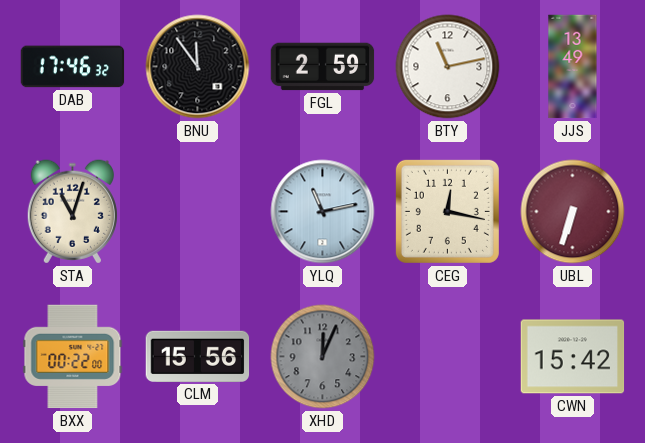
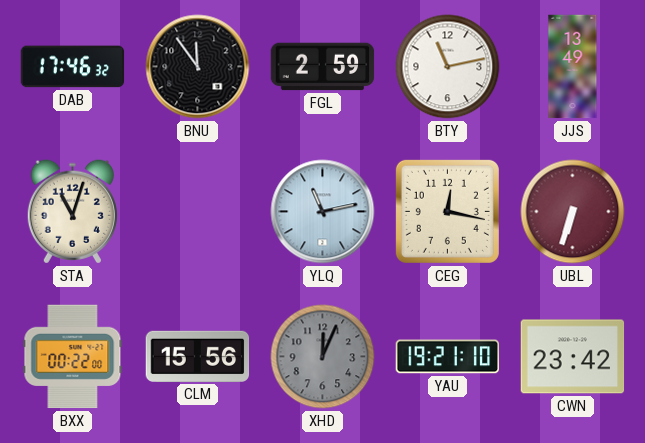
YAU: none -> 19:21
CWN: 15:42 -> 23:42
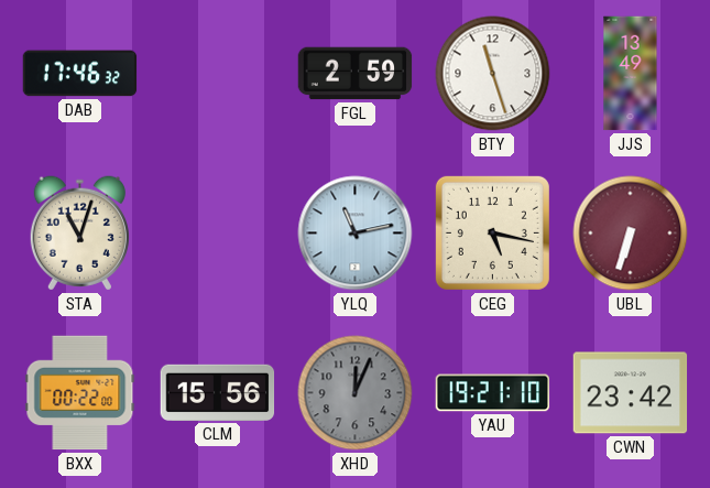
BNU: 11:54 -> none
BTY: 11:13 -> 11:27
CEG: 12:17 -> 5:17
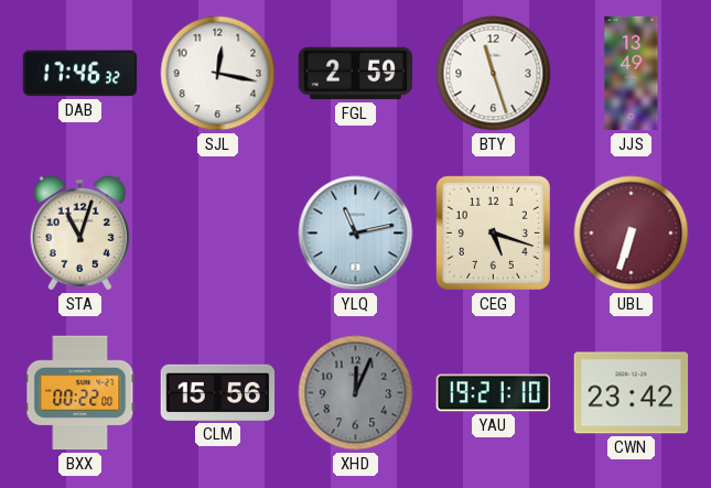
SJL: none -> 12:17
CEG: 5:17 -> 5:18
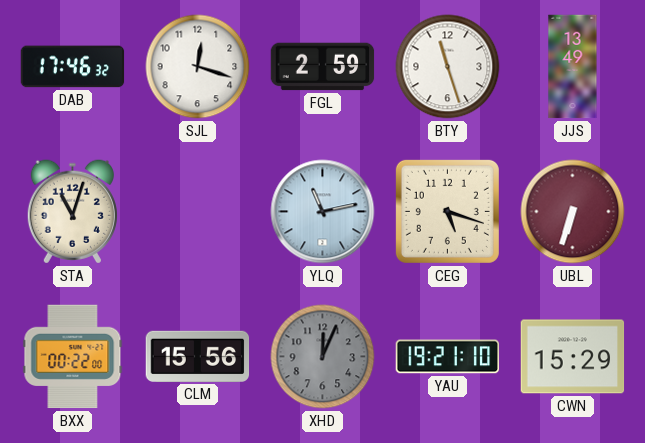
SJL: 12:17 -> 12:18
CWN: 23:42 -> 15:29
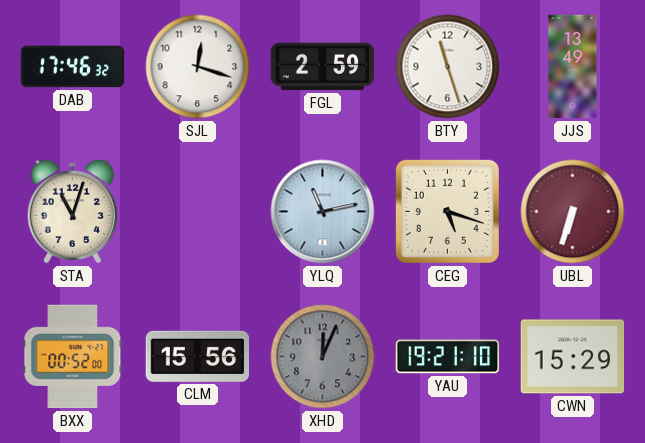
BXX: 00:22 -> 00:52
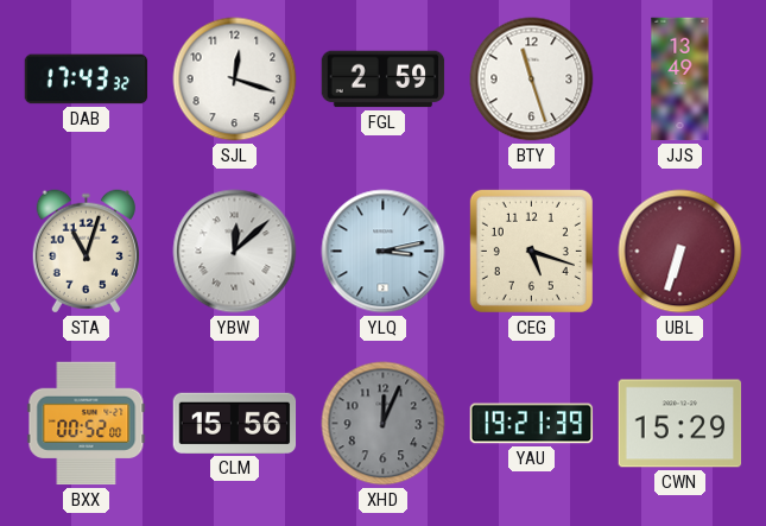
DAB: 17:46 -> 17:43
YBW: none -> 12:08
YLQ: 11:13 -> 3:13
YAU: 19:21:10 -> 19:21:39
